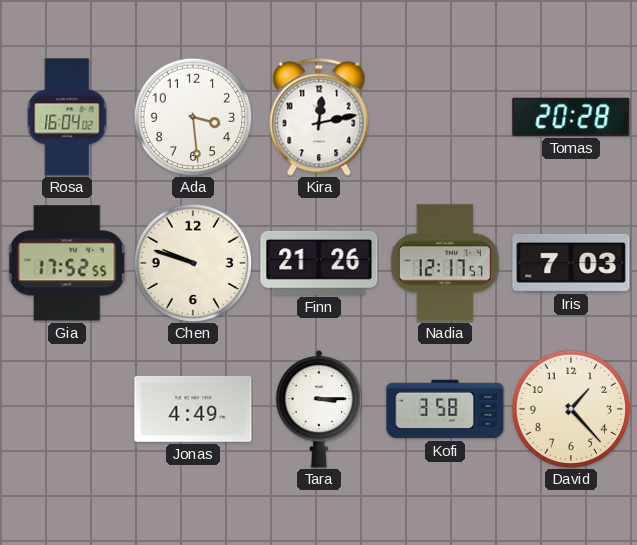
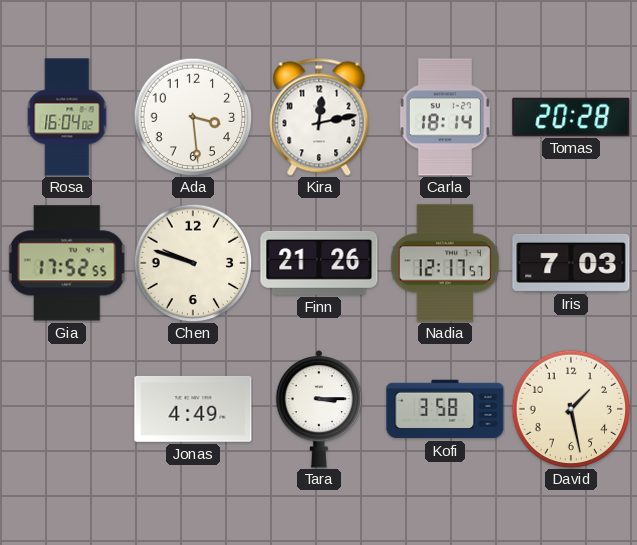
Carla: none -> 18:14
David: 1:23 -> 1:28
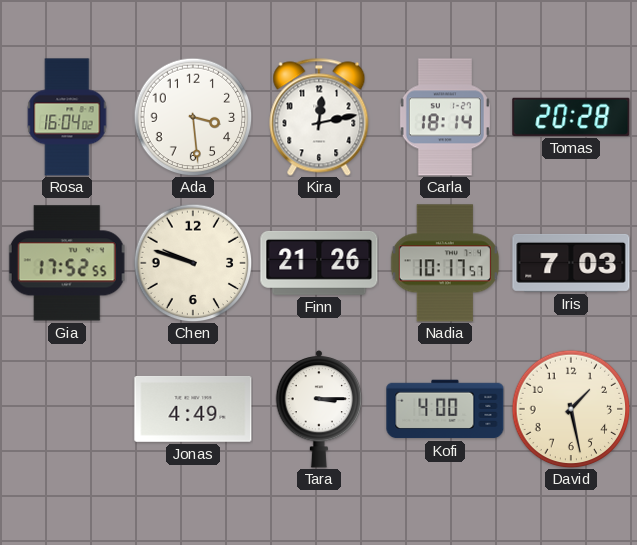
Nadia: 12:17 -> 10:17
Kofi: 3:58 -> 4:00
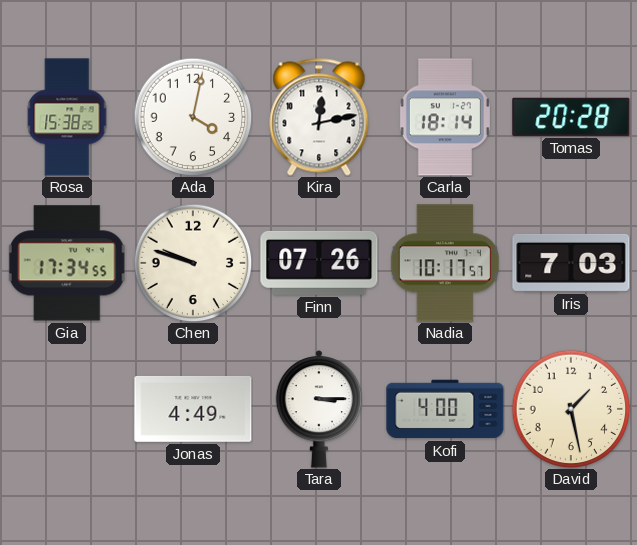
Rosa: 16:04 -> 15:38
Ada: 3:29 -> 4:02
Gia: 17:52 -> 17:34
Finn: 21:26 -> 07:26
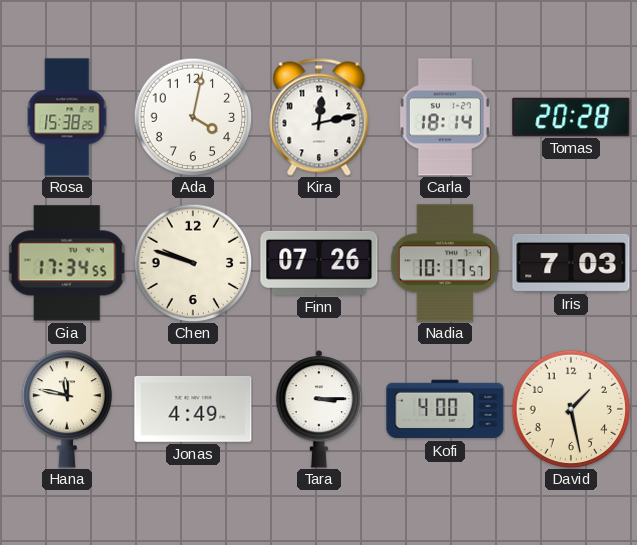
Hana: none -> 11:47
